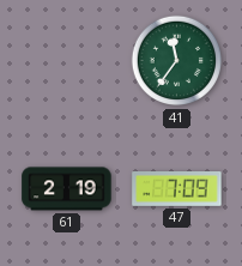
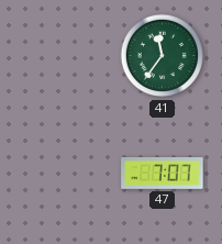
61: 2:19 -> none
47: 7:09 -> 7:07
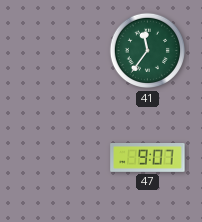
47: 7:07 -> 9:07
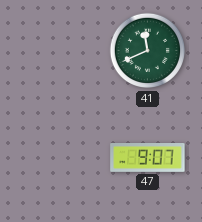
41: 11:36 -> 11:41
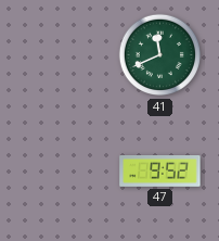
47: 9:07 -> 9:52
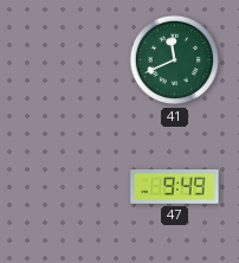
47: 9:52 -> 9:49
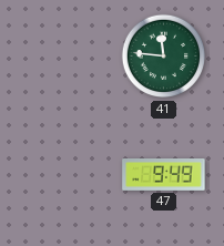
41: 11:41 -> 11:46
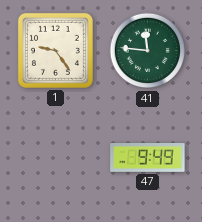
1: none -> 9:24
